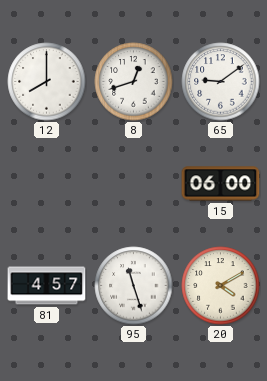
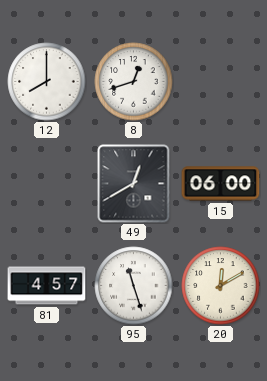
65: 9:09 -> none
49: none -> 12:40
20: 4:10 -> 12:10
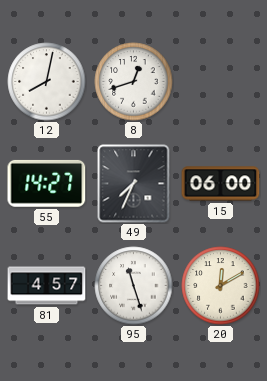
12: 8:00 -> 8:02
55: none -> 14:27
49: 12:40 -> 7:34
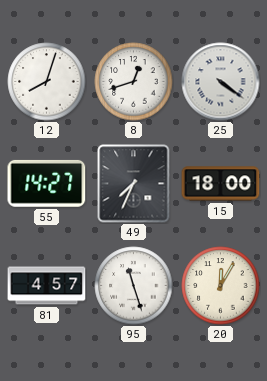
12: 8:02 -> 8:03
25: none -> 4:21
15: 06:00 -> 18:00
20: 12:10 -> 12:05
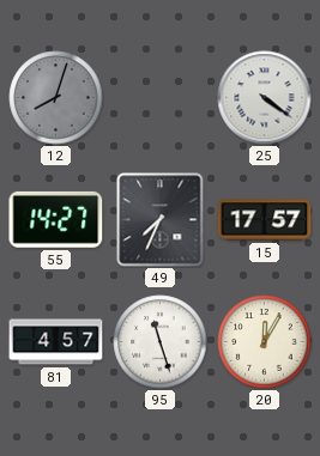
12 dial: white -> grey
8: 12:42 -> none
15: 18:00 -> 17:57
